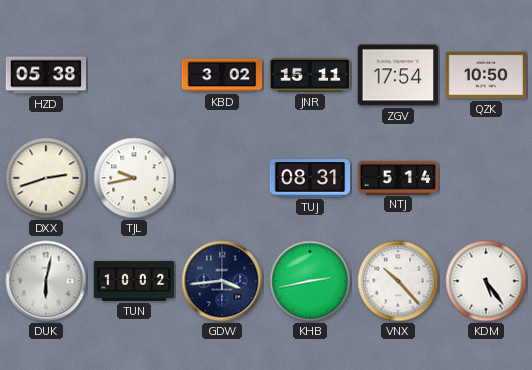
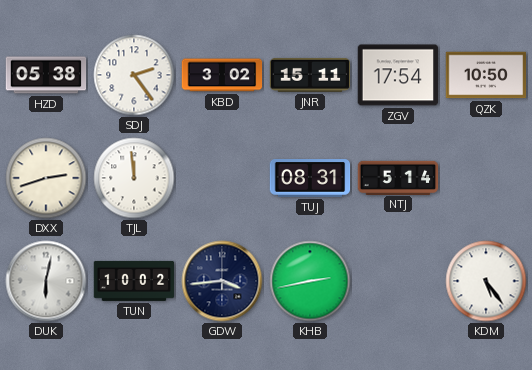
SDJ: none -> 2:24
TJL: 9:43 -> 11:59
VNX: 10:23 -> none
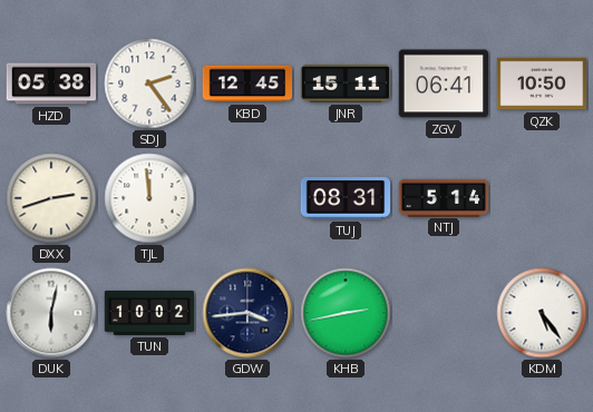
KBD: 3:02 -> 12:45
ZGV: 17:54 -> 06:41
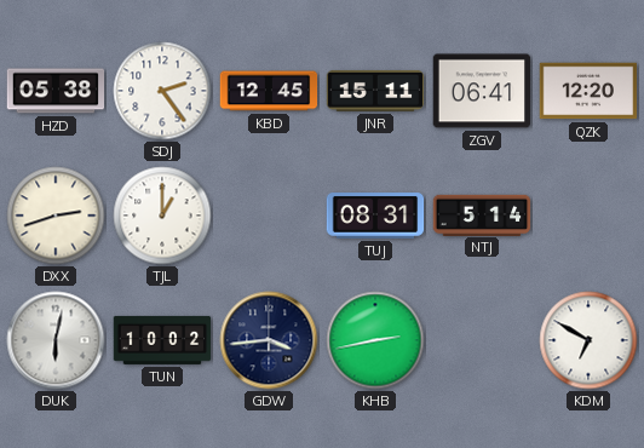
QZK: 10:50 -> 12:20
TJL: 11:59 -> 1:00
KDM: 5:24 -> 6:50
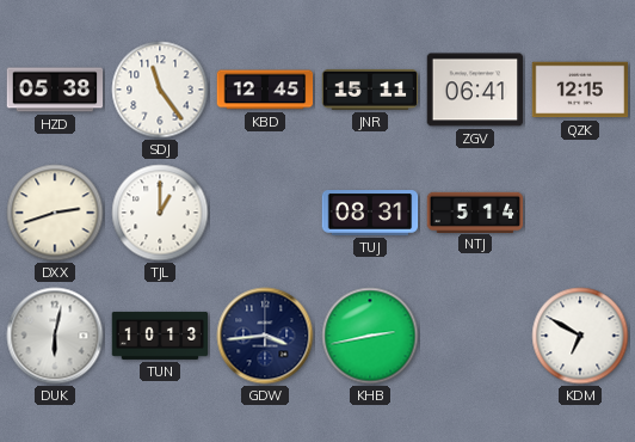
SDJ: 2:24 -> 11:24
QZK: 12:20 -> 12:15
TUN: 10:02 -> 10:13
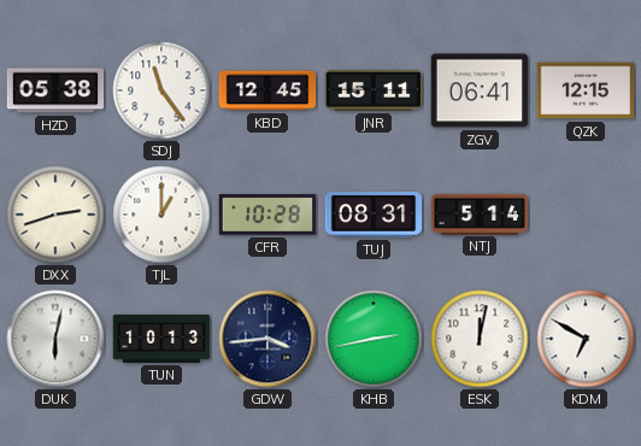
CFR: none -> 10:28
ESK: none -> 12:02
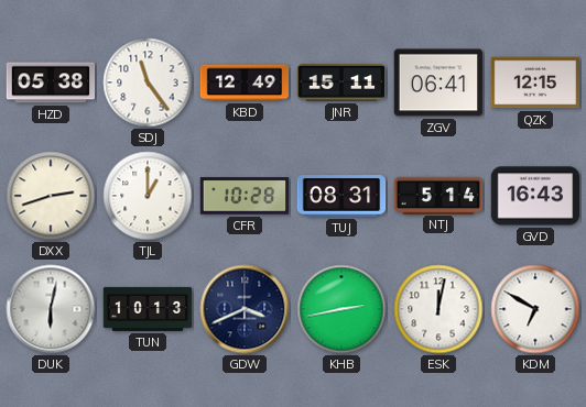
KBD: 12:45 -> 12:49
GVD: none -> 16:43
GDW: 3:44 -> 3:41
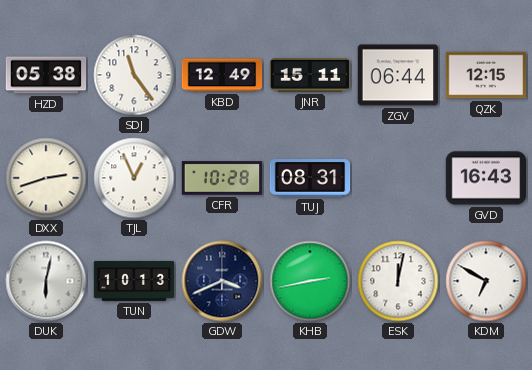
ZGV: 06:41 -> 06:44
TJL: 1:00 -> 12:56
NTJ: 5:14 -> none
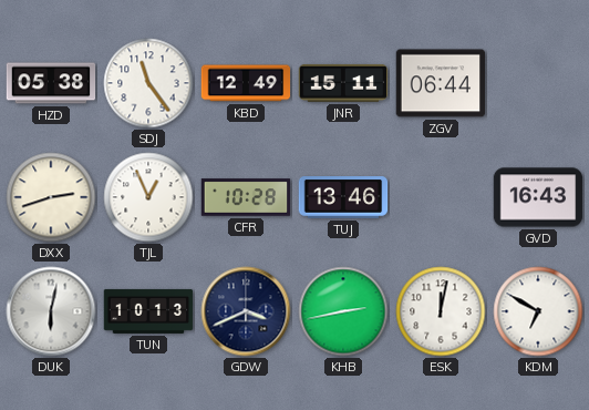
QZK: 12:15 -> none
TUJ: 08:31 -> 13:46
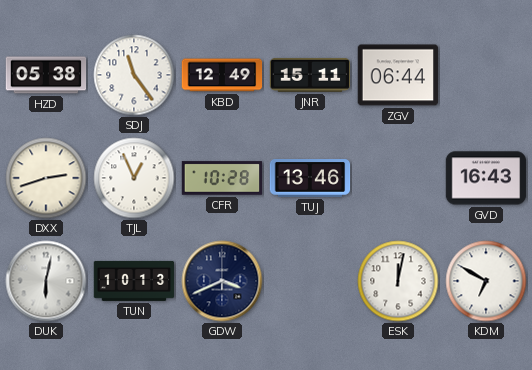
KHB: 2:43 -> none
